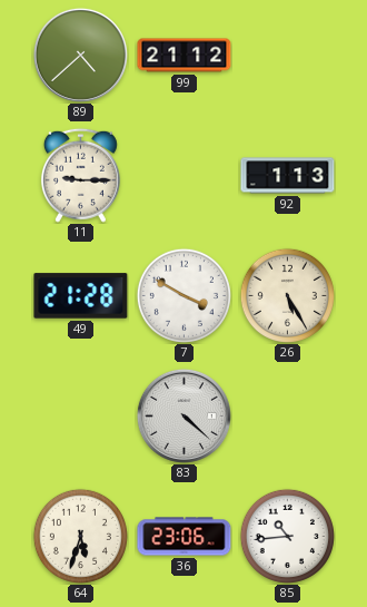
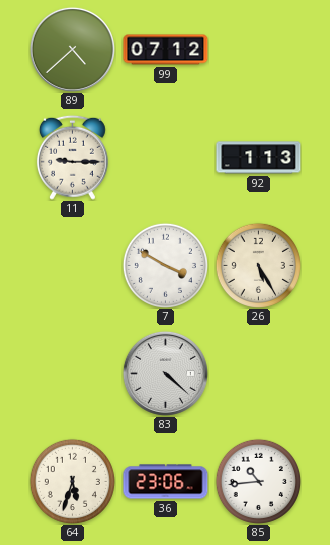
99: 21:12 -> 07:12
49: 21:28 -> none
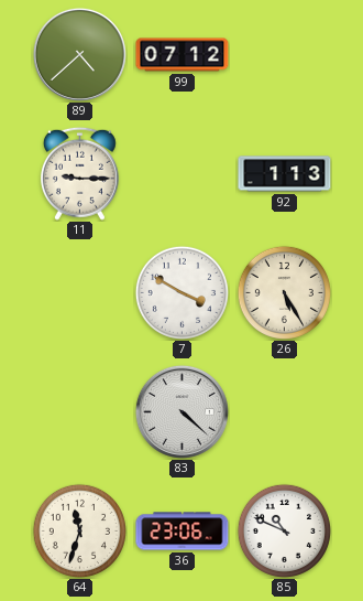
64: 5:33 -> 11:33
85: 10:44 -> 10:49
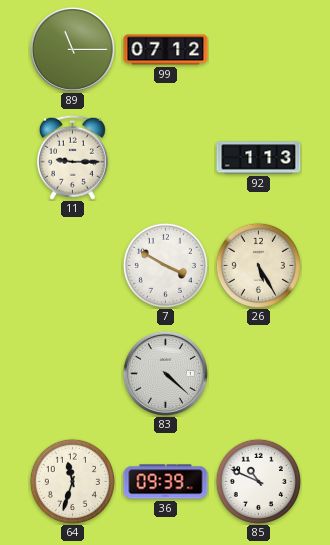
89: 4:38 -> 11:15
36: 23:06 -> 09:39
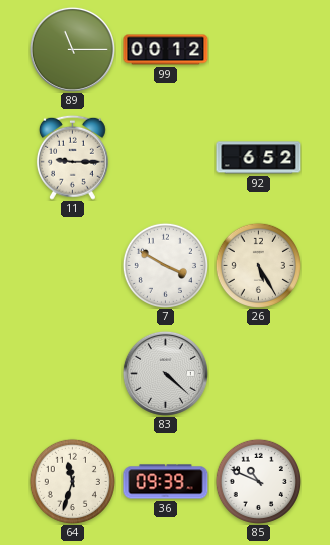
99: 07:12 -> 00:12
92: 1:13 -> 6:52
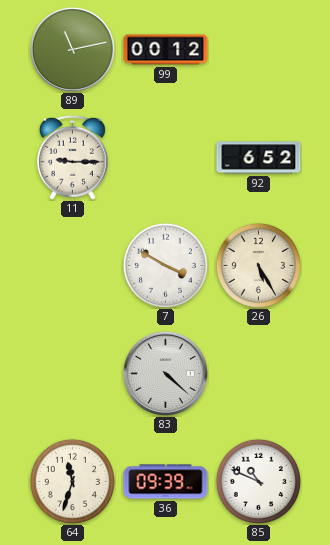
89: 11:15 -> 11:13
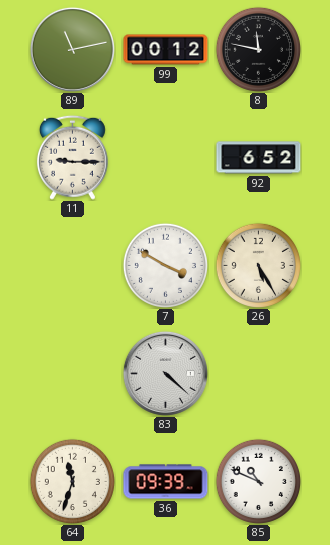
8: none -> 11:47
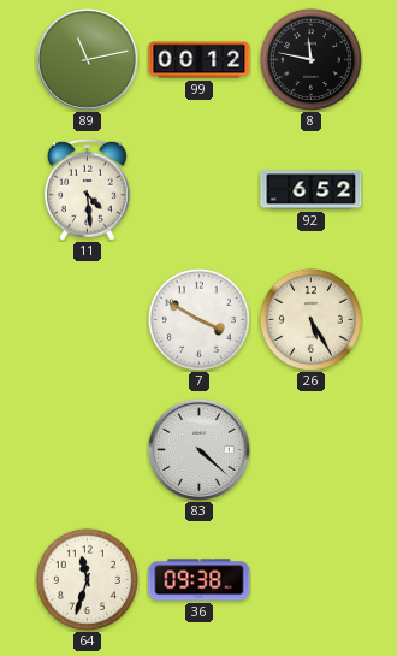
11: 9:15 -> 4:29
36: 09:39 -> 09:38
85: 10:49 -> none
